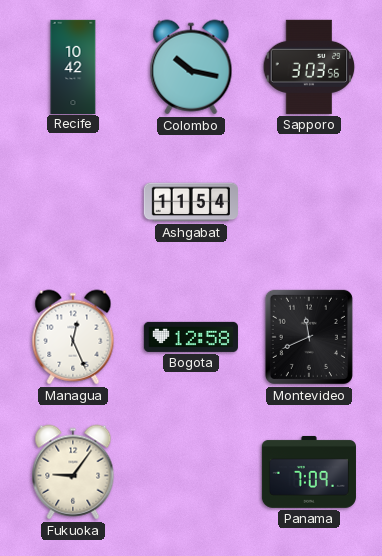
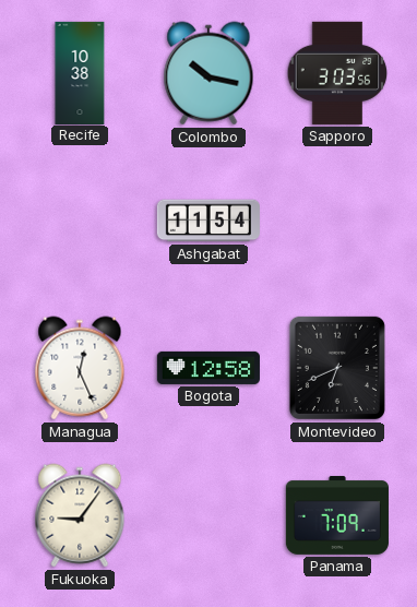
Recife: 10:42 -> 10:38
Montevideo: 11:41 -> 6:41
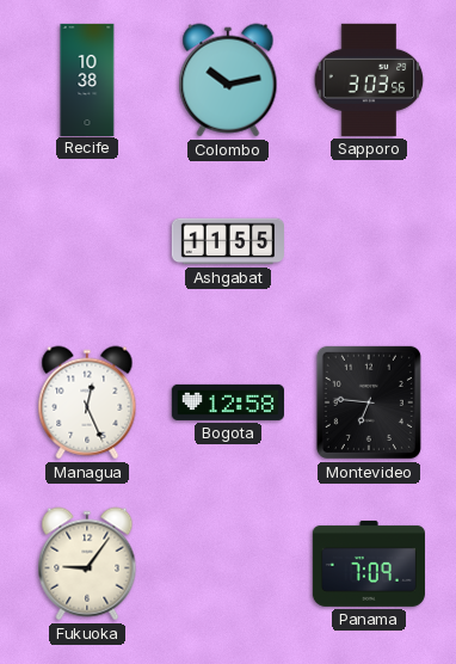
Colombo: 10:17 -> 10:13
Ashgabat: 11:54 -> 11:55
Montevideo: 6:41 -> 6:46
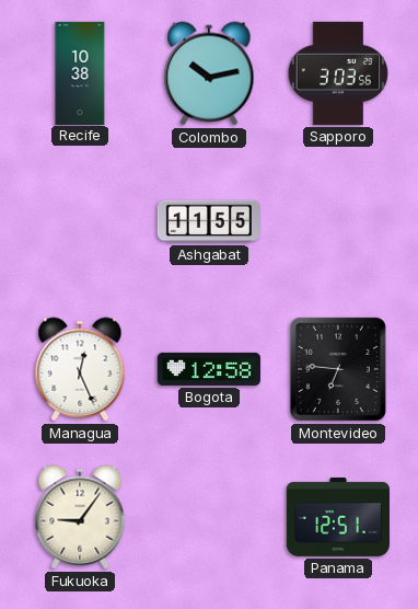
Panama: 7:09 -> 12:51
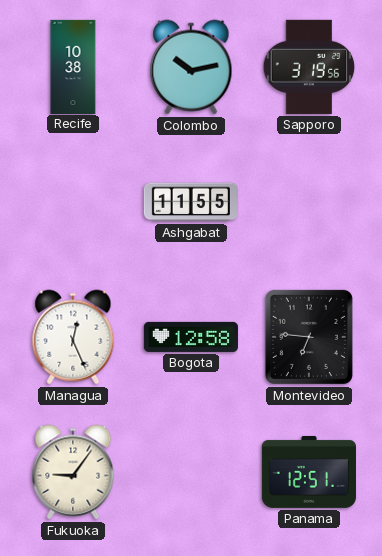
Sapporo: 3:03 -> 3:19
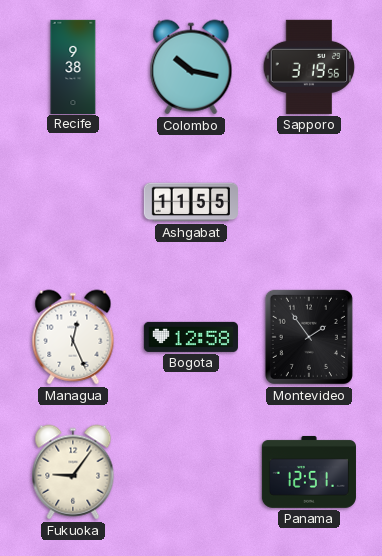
Recife: 10:38 -> 9:38
Colombo: 10:13 -> 10:17
Montevideo: 6:46 -> 1:54
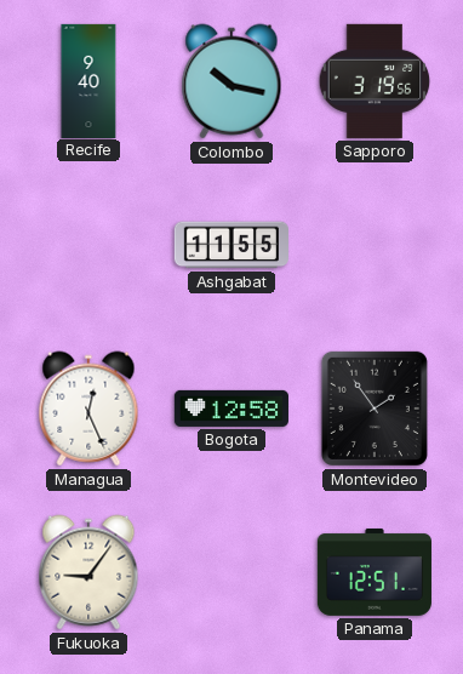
Recife: 9:38 -> 9:40
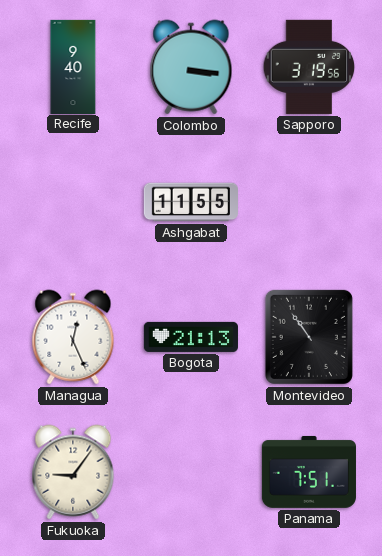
Colombo: 10:17 -> 3:16
Bogota: 12:58 -> 21:13
Montevideo: 1:54 -> 10:54
Panama: 12:51 -> 7:51
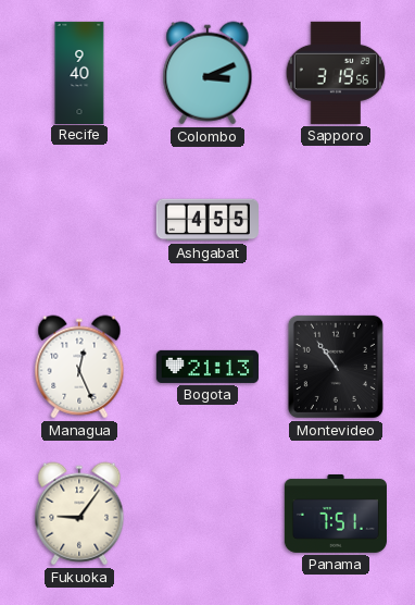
Colombo: 3:16 -> 3:11
Ashgabat: 11:55 -> 4:55
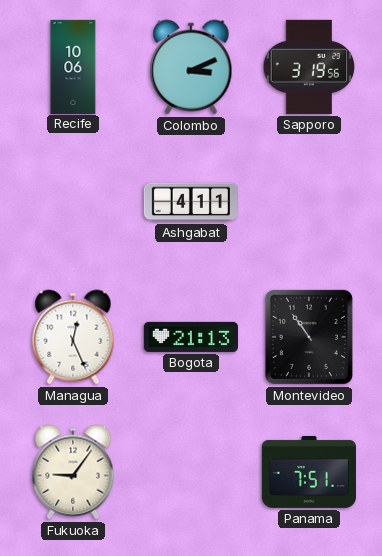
Recife: 9:40 -> 10:06
Ashgabat: 4:55 -> 4:11
